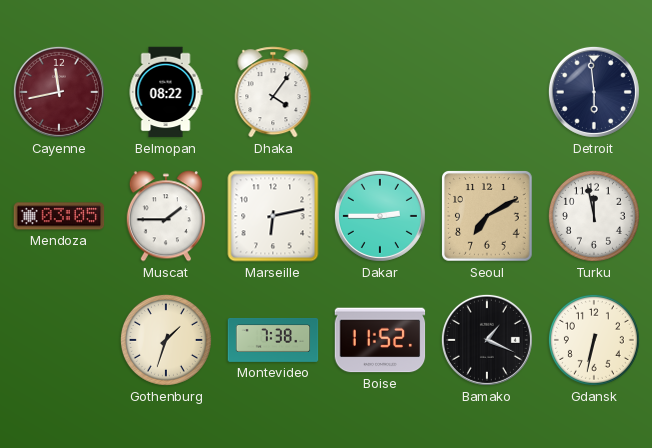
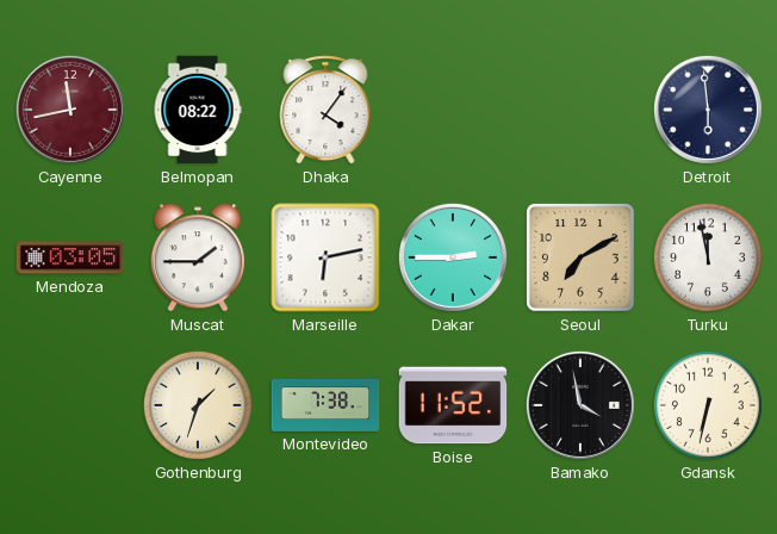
Bamako: 1:19 -> 3:58
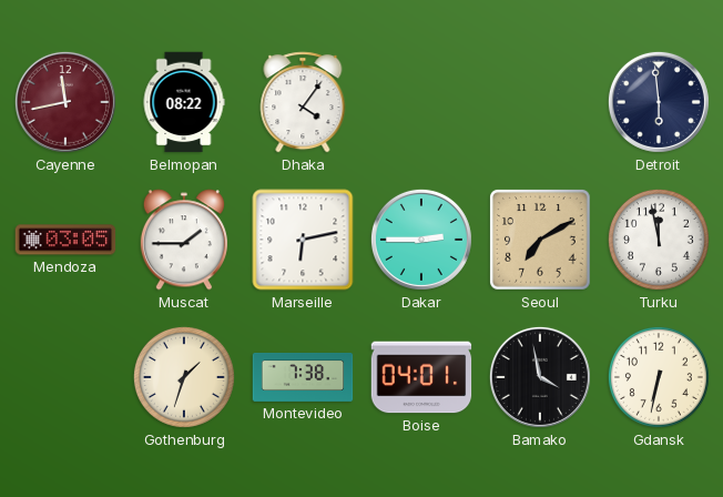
Boise: 11:52 -> 04:01
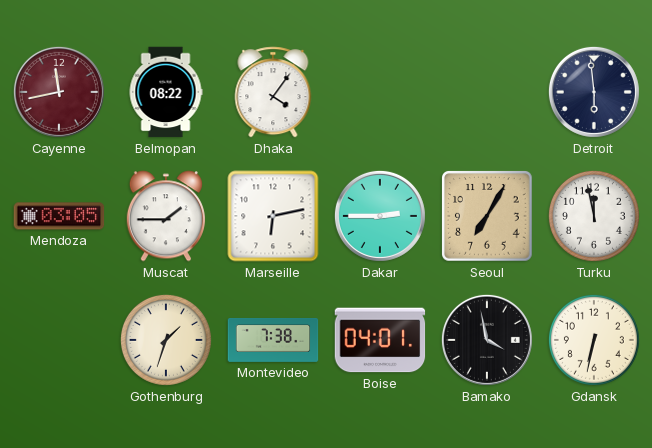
Seoul: 7:10 -> 7:05
